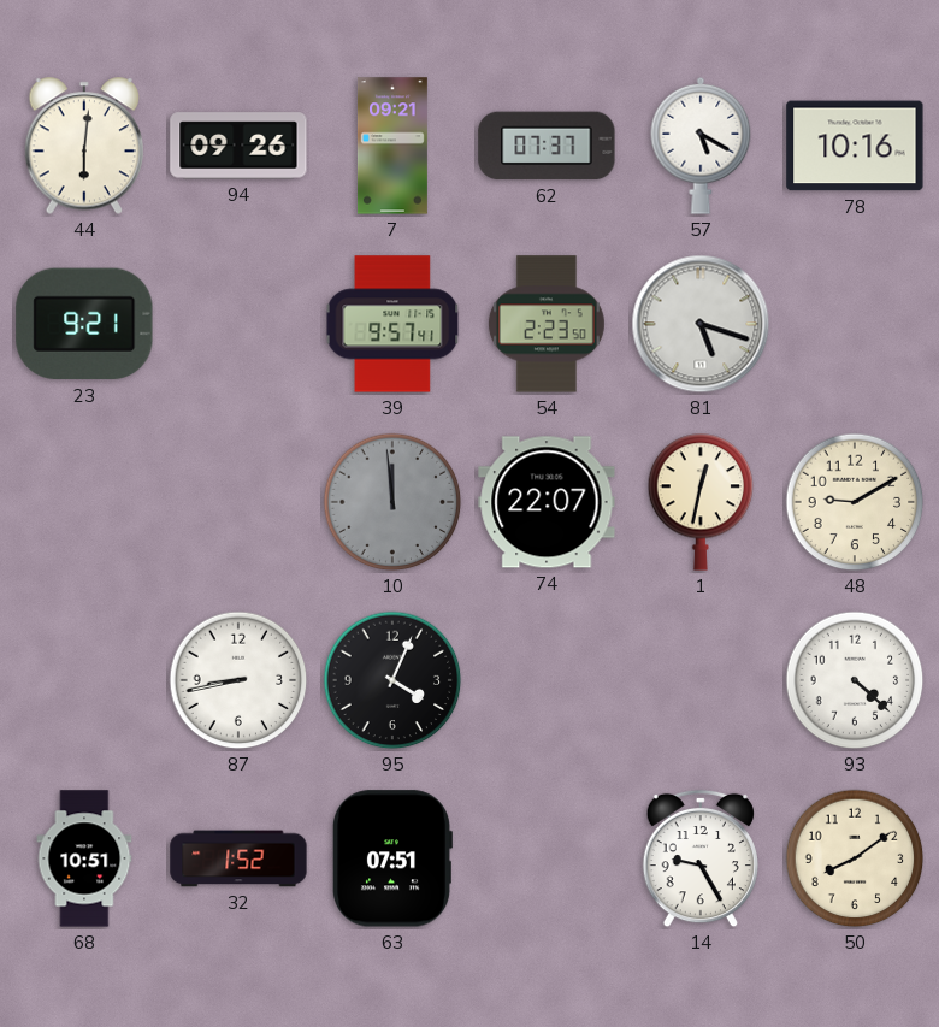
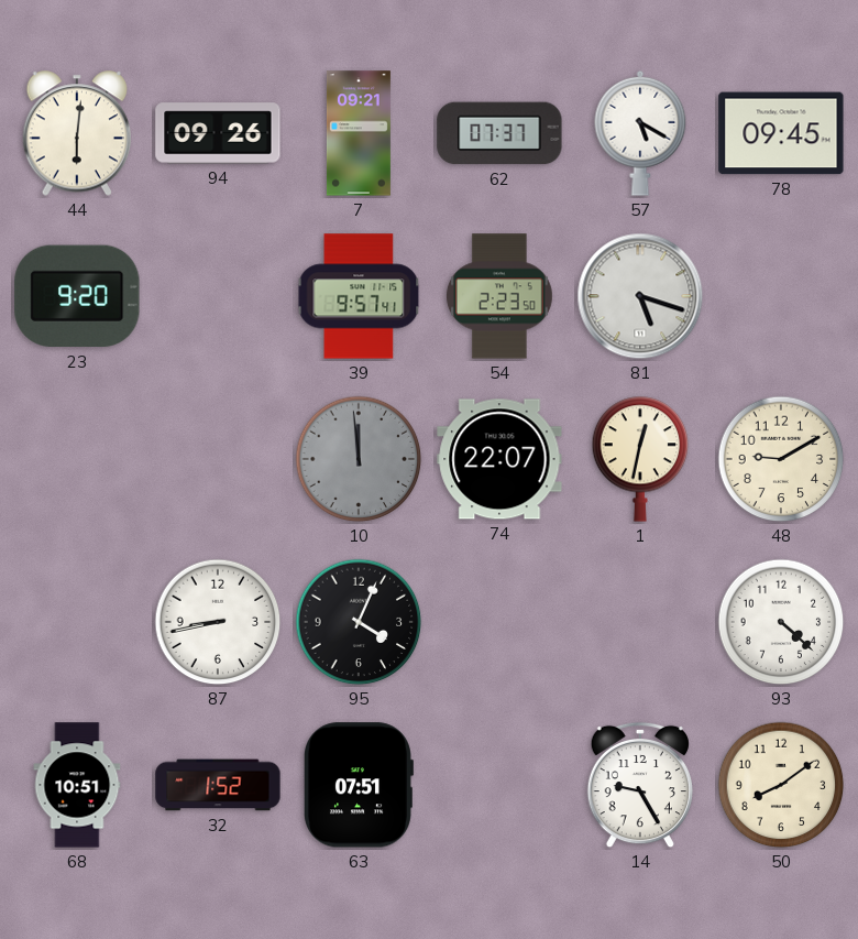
78: 10:16 -> 09:45
23: 9:21 -> 9:20
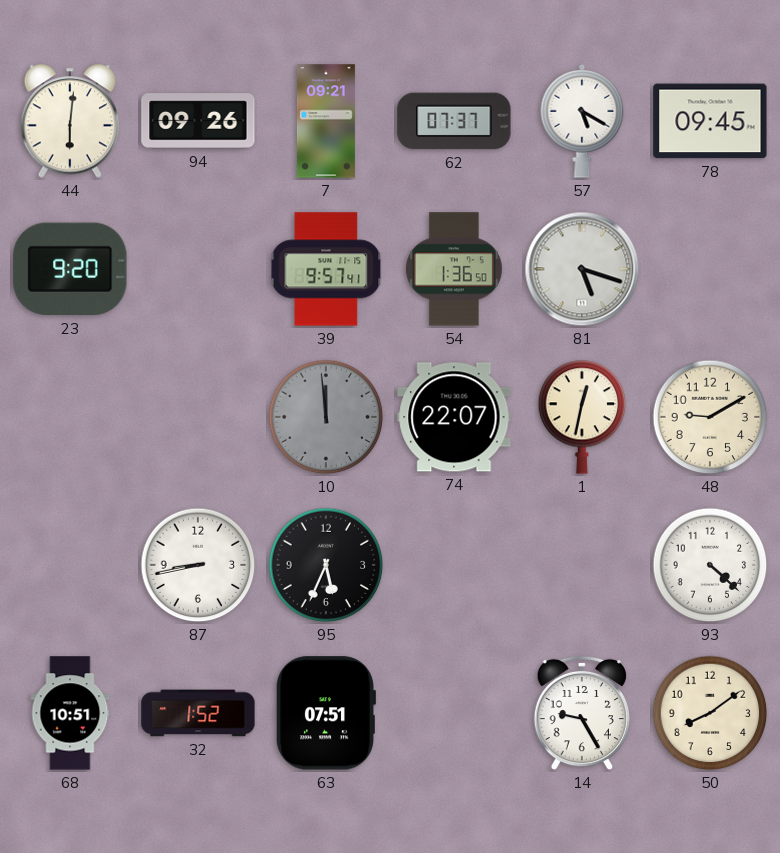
54: 2:23 -> 1:36
95: 4:04 -> 5:34
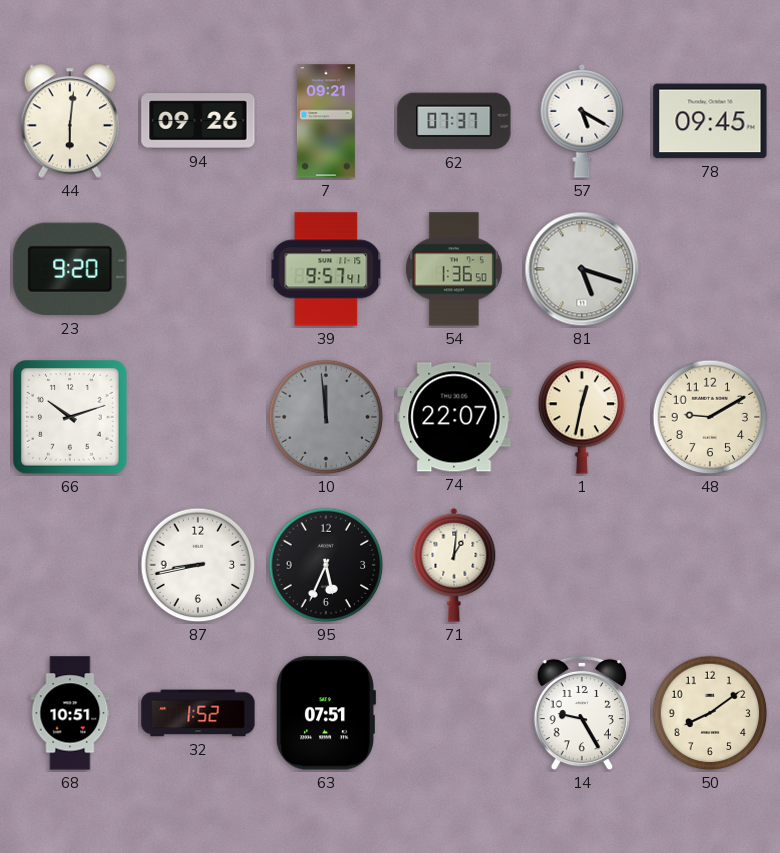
66: none -> 10:12
71: none -> 1:01
93: 4:22 -> none
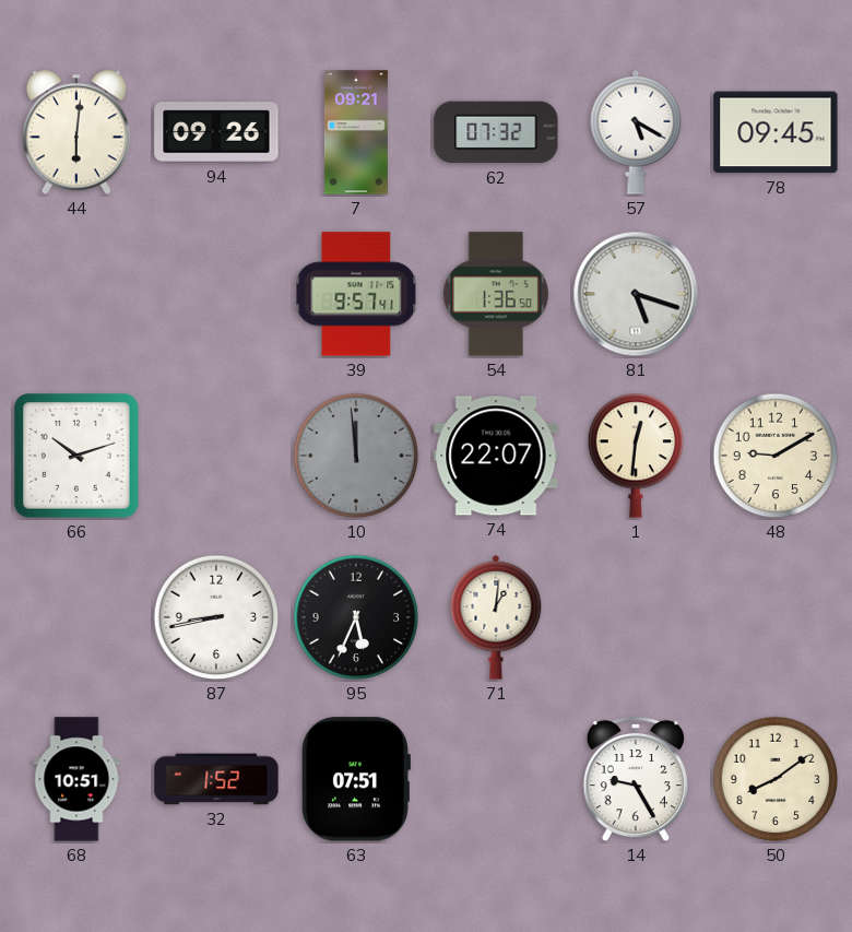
62: 07:37 -> 07:32
23: 9:20 -> none
1: 12:32 -> 12:31
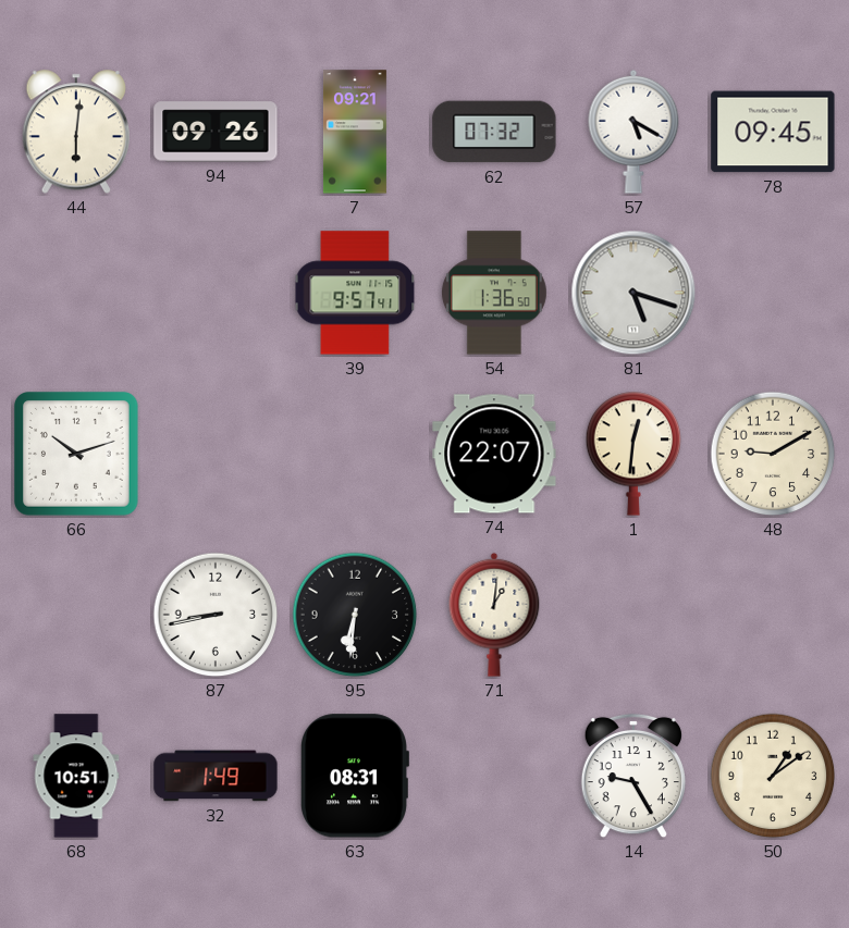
10: 11:59 -> none
95: 5:34 -> 6:31
32: 1:52 -> 1:49
63: 07:51 -> 08:31
50: 8:09 -> 1:09
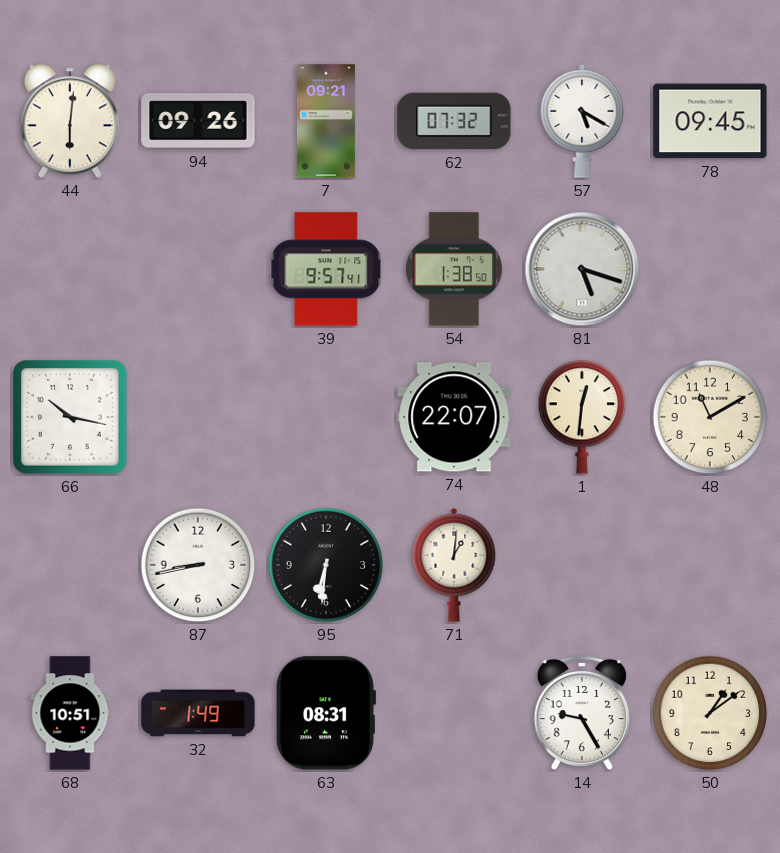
54: 1:36 -> 1:38
66: 10:12 -> 10:17
48: 9:10 -> 11:10
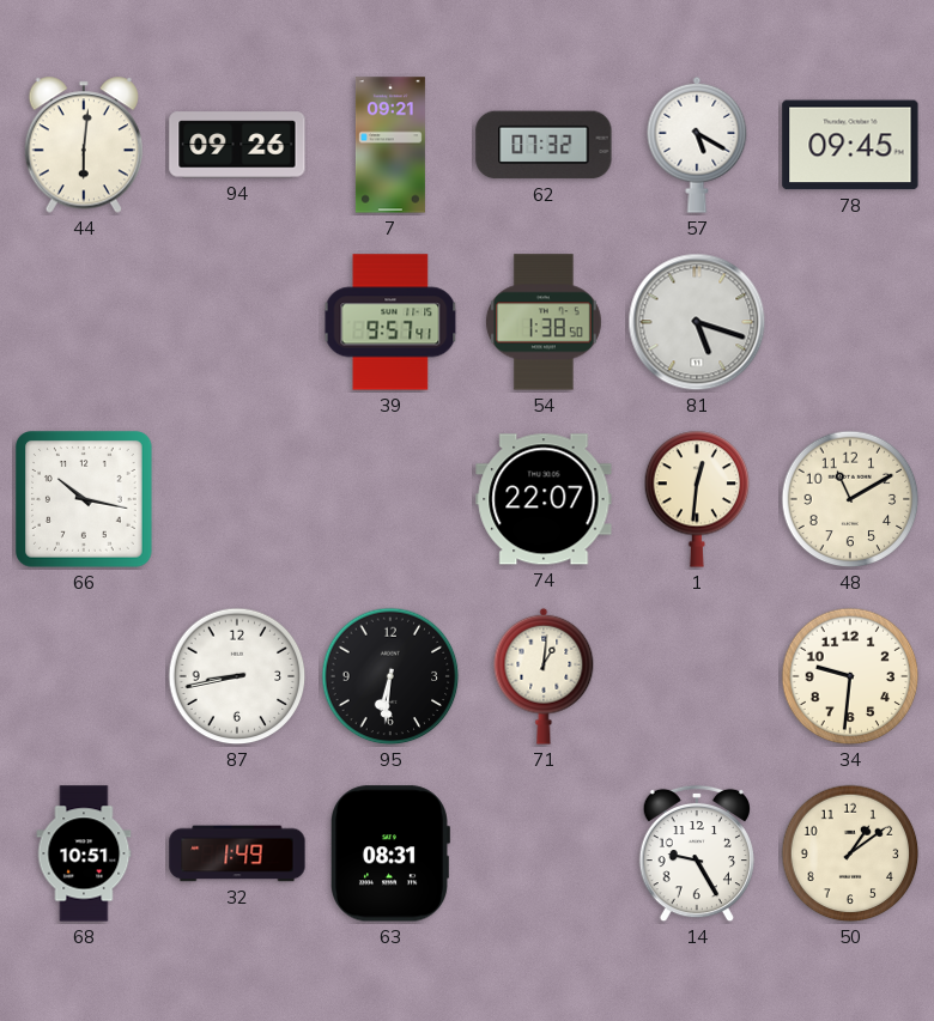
34: none -> 9:31
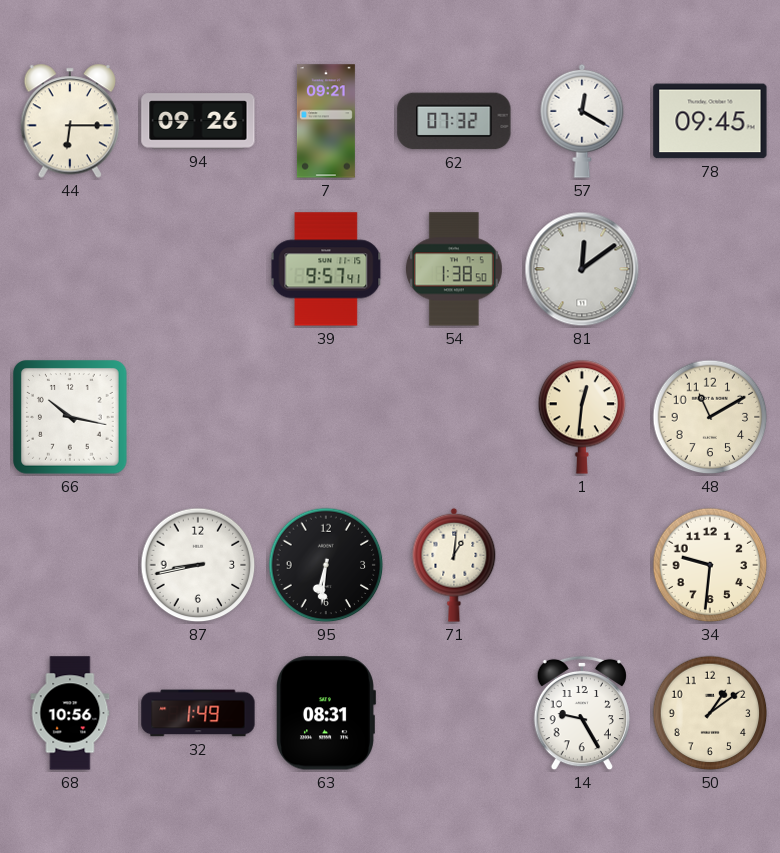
44: 6:01 -> 6:15
57: 5:20 -> 12:20
81: 5:18 -> 12:09
74: 22:07 -> none
68: 10:51 -> 10:56
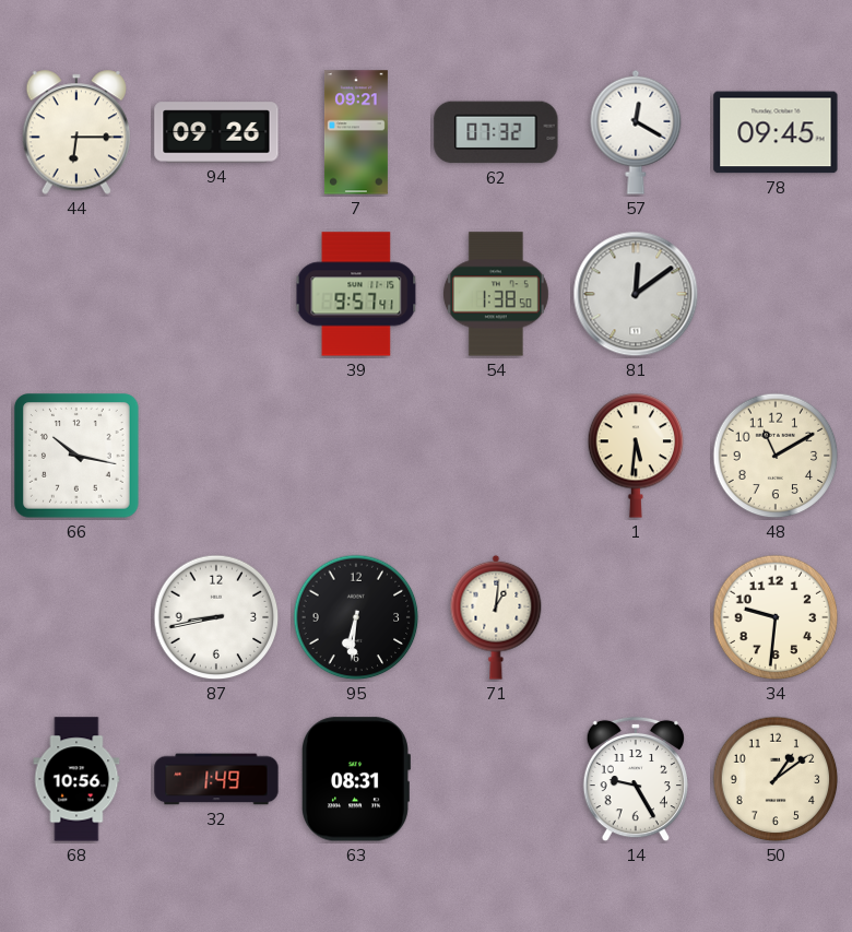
1: 12:31 -> 5:31
